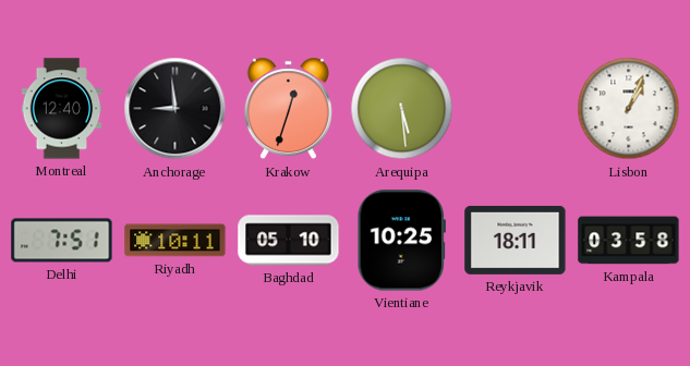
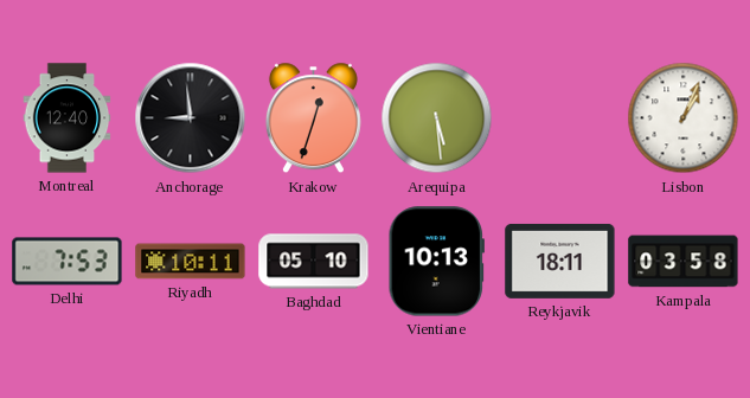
Delhi: 7:51 -> 7:53
Vientiane: 10:25 -> 10:13
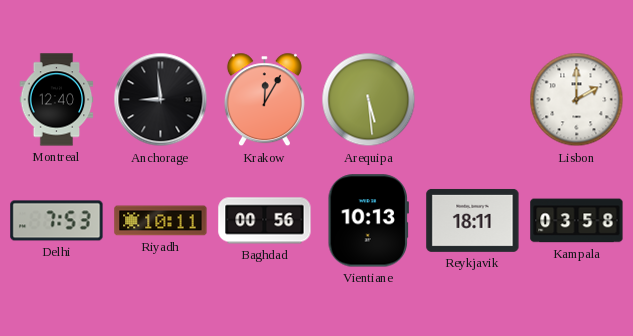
Krakow: 12:33 -> 12:05
Lisbon: 1:04 -> 2:00
Baghdad: 05:10 -> 00:56
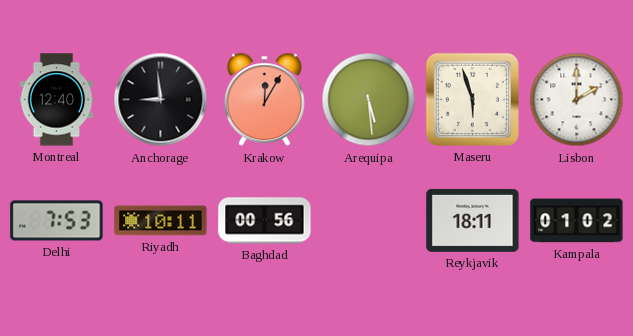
Maseru: none -> 5:57
Vientiane: 10:13 -> none
Kampala: 03:58 -> 01:02
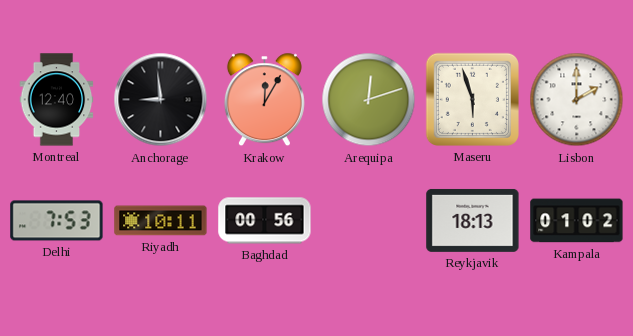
Arequipa: 5:29 -> 12:12
Reykjavik: 18:11 -> 18:13
